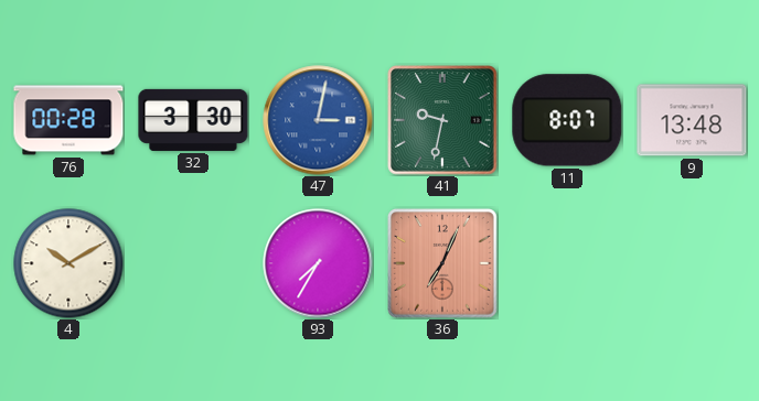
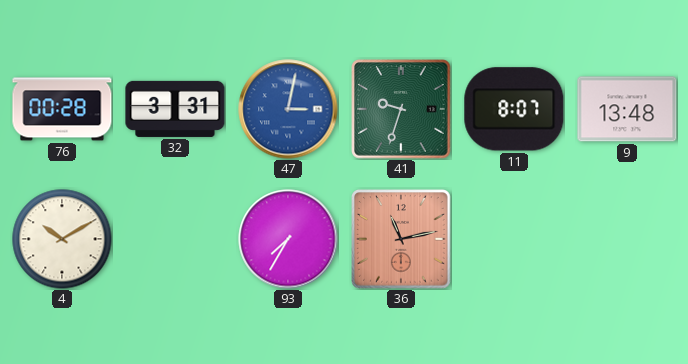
32: 3:30 -> 3:31
41: 9:32 -> 9:33
36: 7:04 -> 11:13
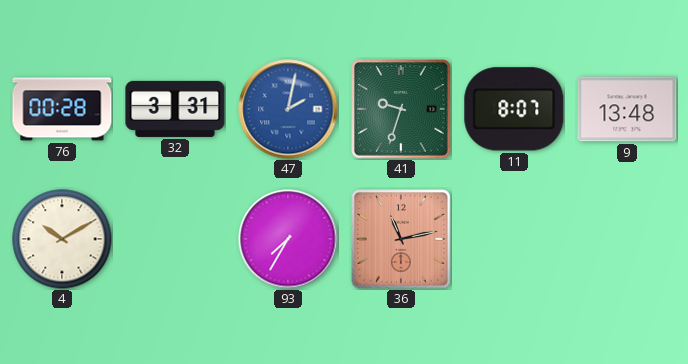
47: 3:02 -> 2:02
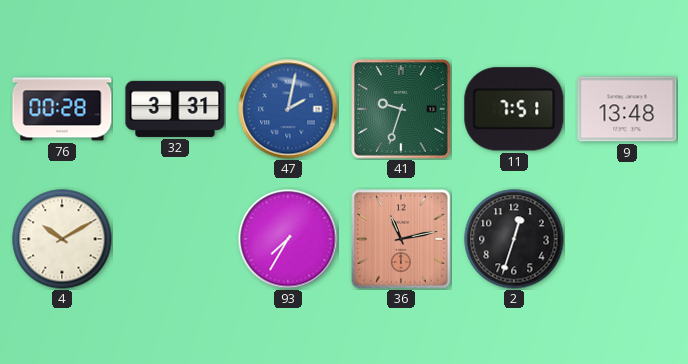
11: 8:07 -> 7:51
2: none -> 12:33
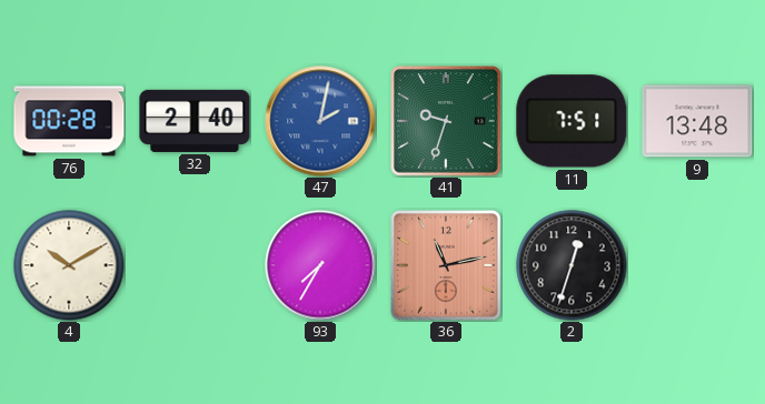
32: 3:31 -> 2:40
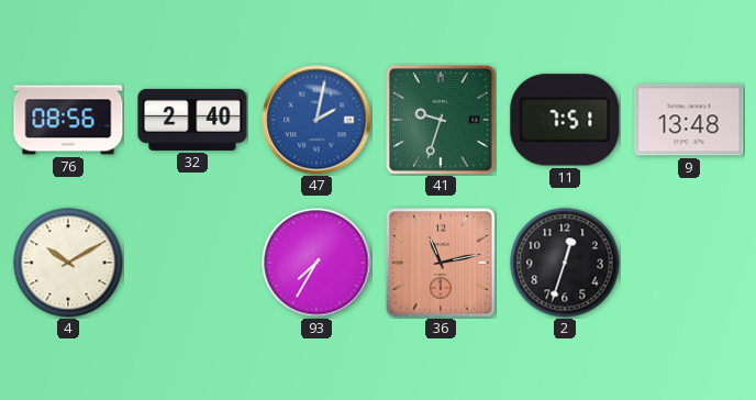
76: 00:28 -> 08:56
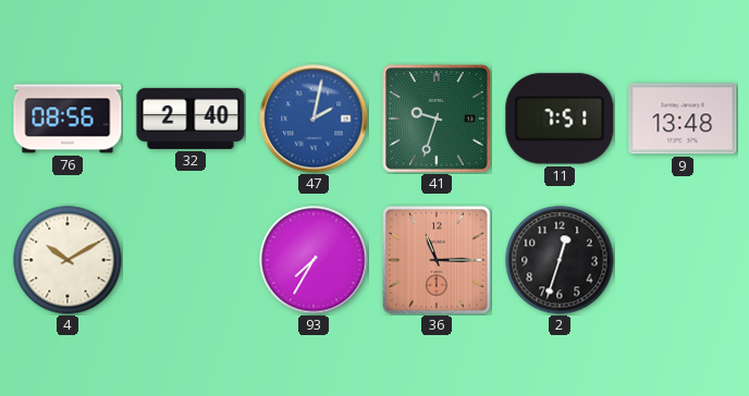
36: 11:13 -> 11:15
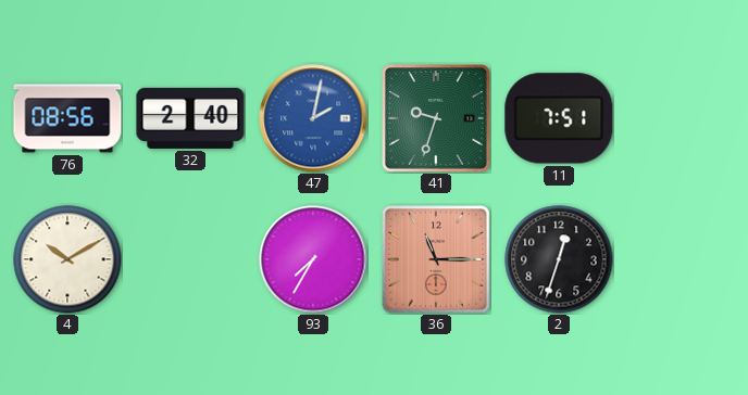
9: 13:48 -> none
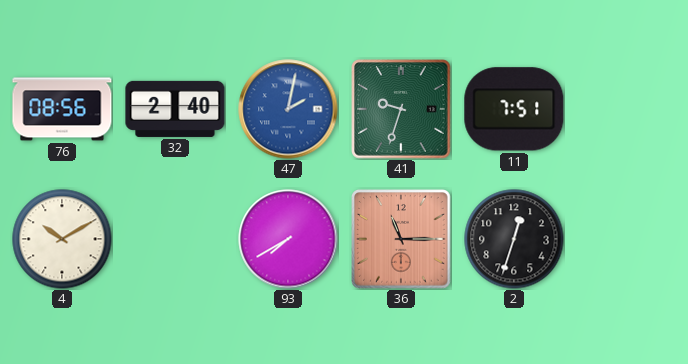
93: 7:35 -> 7:40
